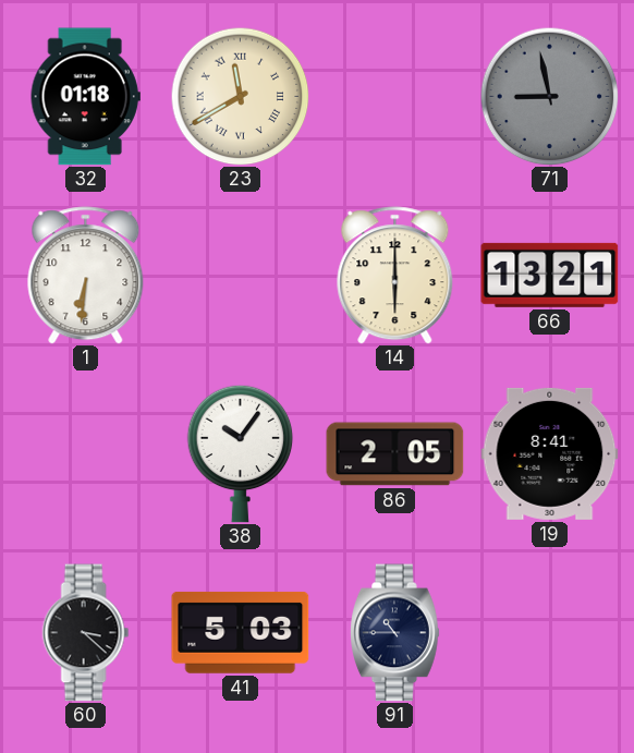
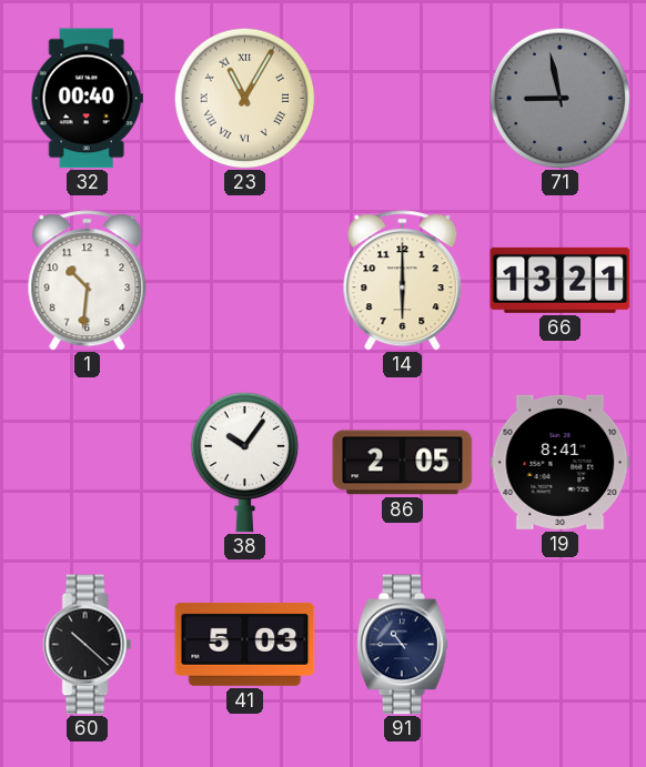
32: 01:18 -> 00:40
23: 11:40 -> 11:05
1: 6:31 -> 10:31
60: 3:22 -> 10:22
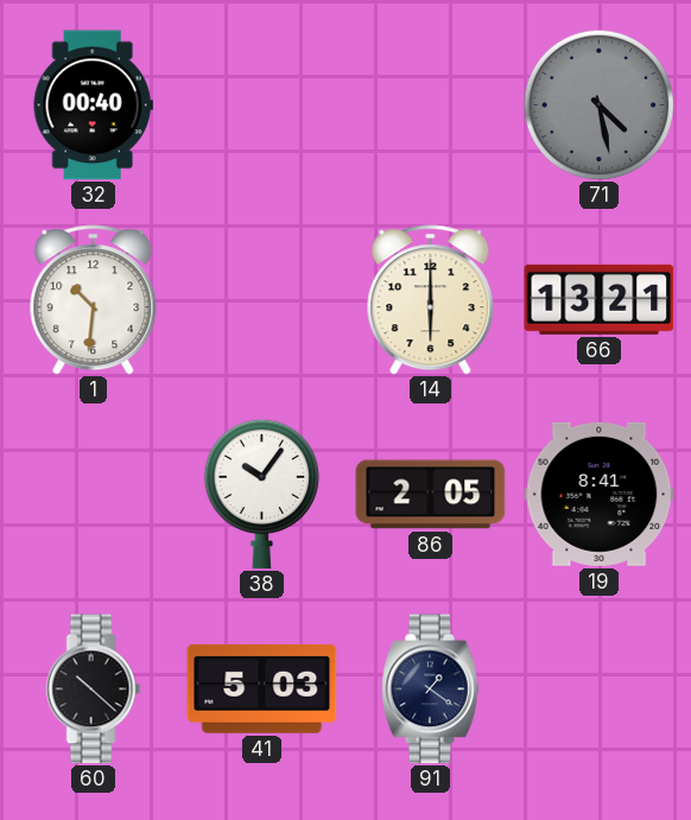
23: 11:05 -> none
71: 8:58 -> 4:28
91: 10:45 -> 1:21
